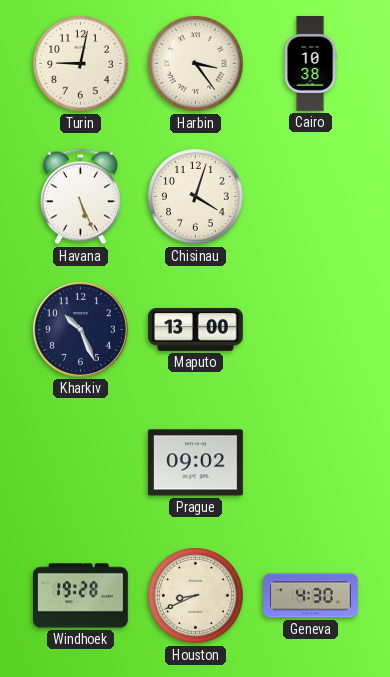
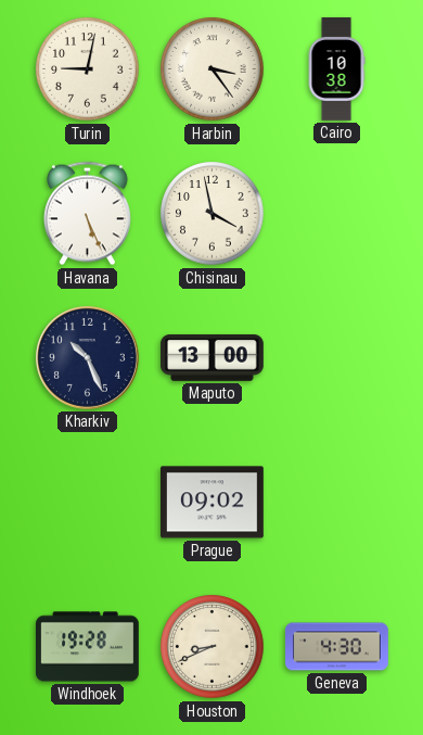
Chisinau: 4:03 -> 3:58
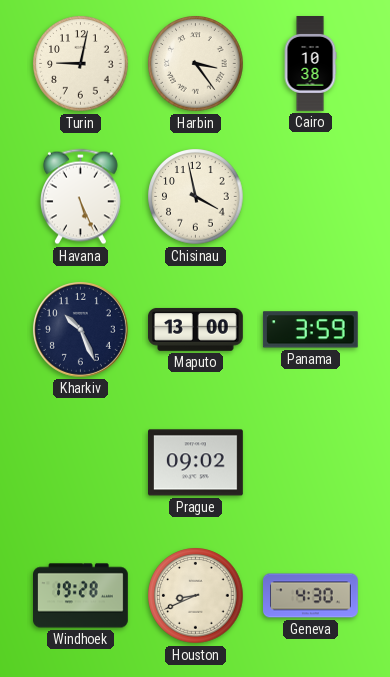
Panama: none -> 3:59
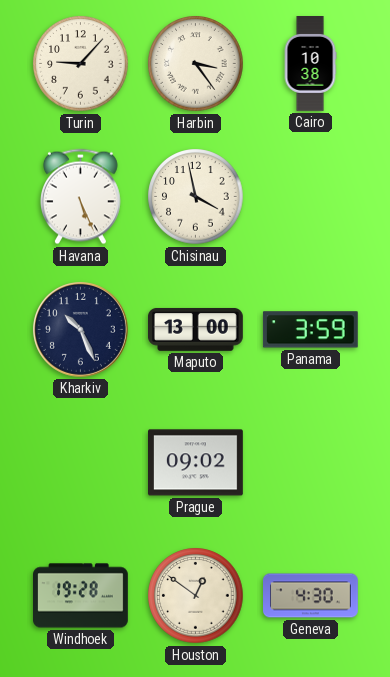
Turin: 9:02 -> 9:07
Houston: 8:41 -> 12:51
